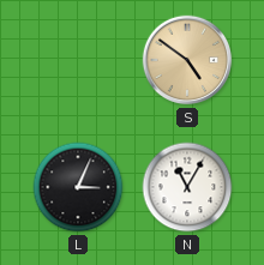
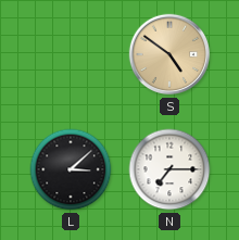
L: 3:04 -> 3:08
N: 11:05 -> 7:15
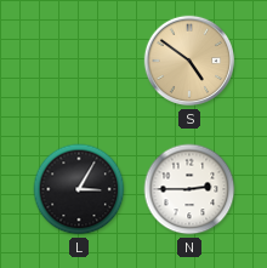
L: 3:08 -> 3:05
N: 7:15 -> 2:45
